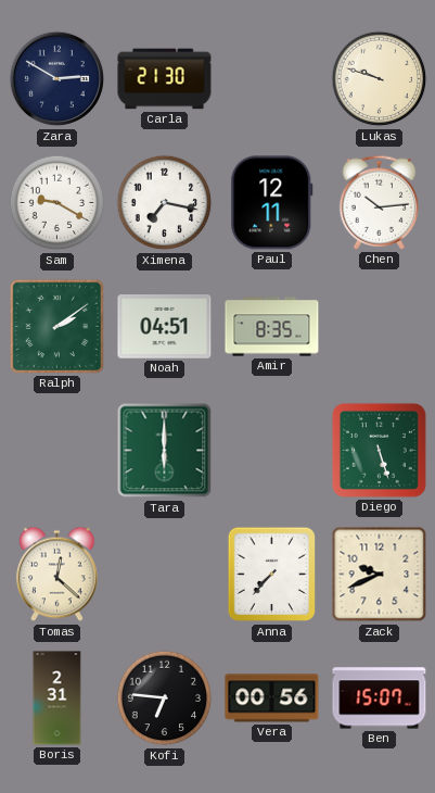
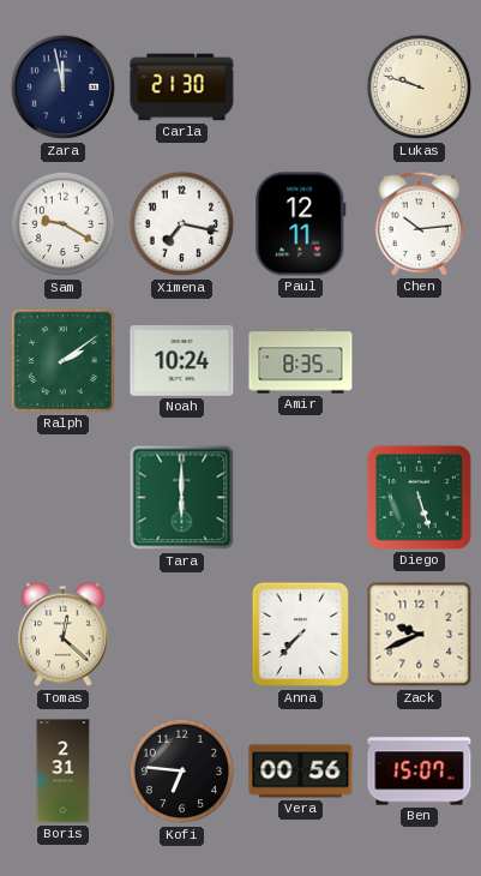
Zara: 2:50 -> 11:58
Noah: 04:51 -> 10:24
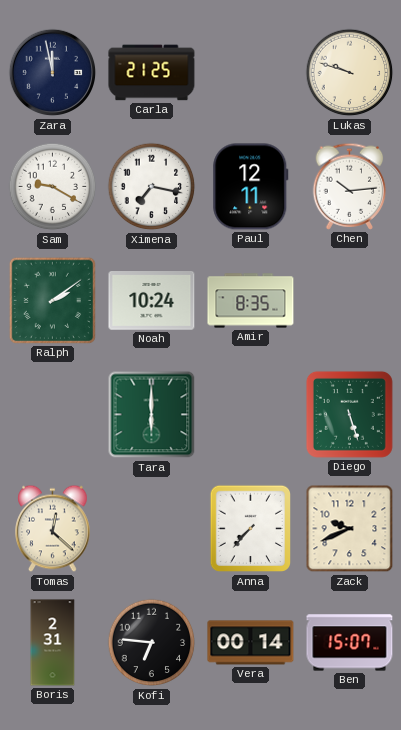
Carla: 21:30 -> 21:25
Vera: 00:56 -> 00:14
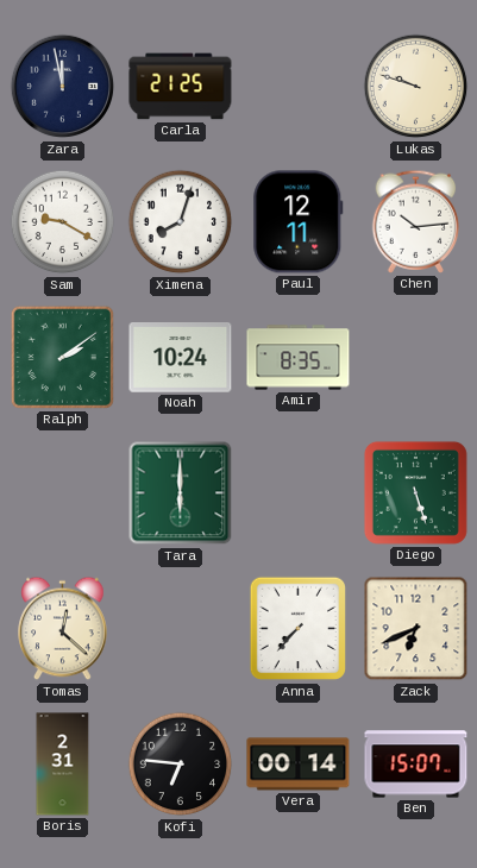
Ximena: 7:17 -> 8:03
Zack: 9:41 -> 6:41
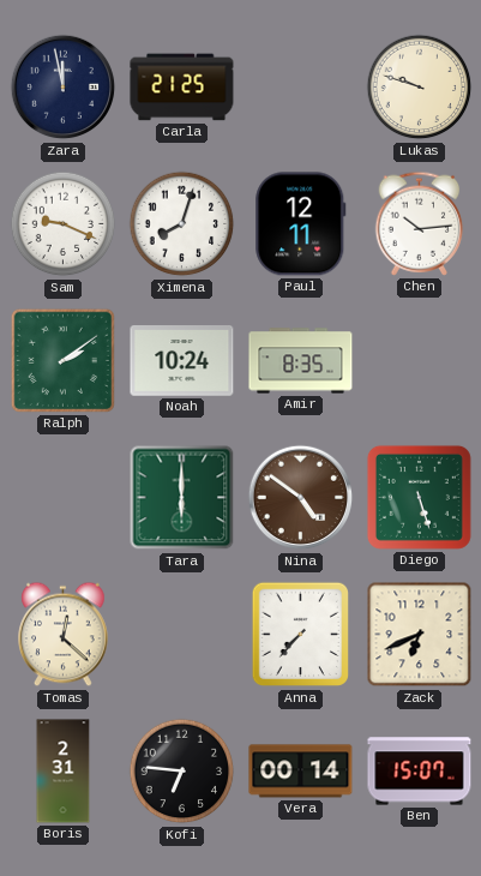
Sam: 9:20 -> 9:19
Nina: none -> 4:51
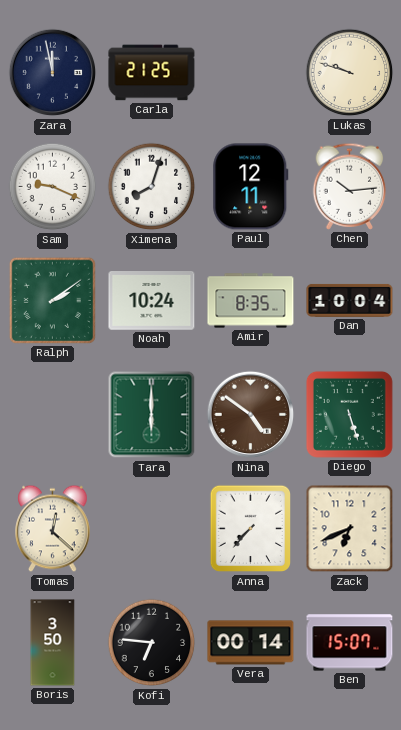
Dan: none -> 10:04
Boris: 2:31 -> 3:50
